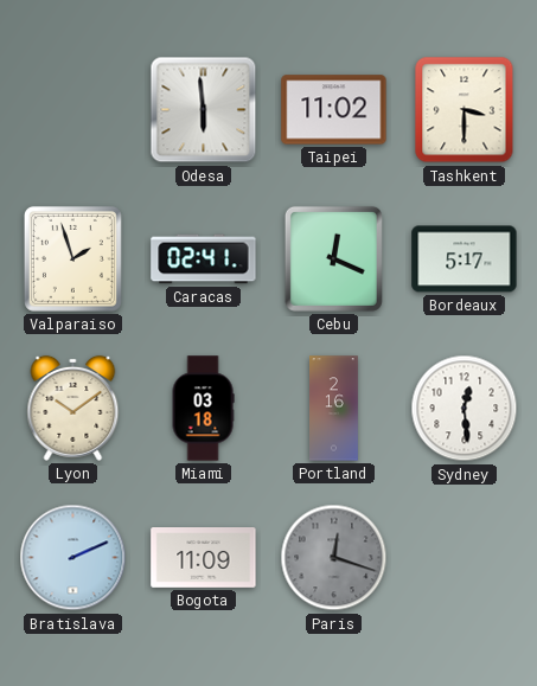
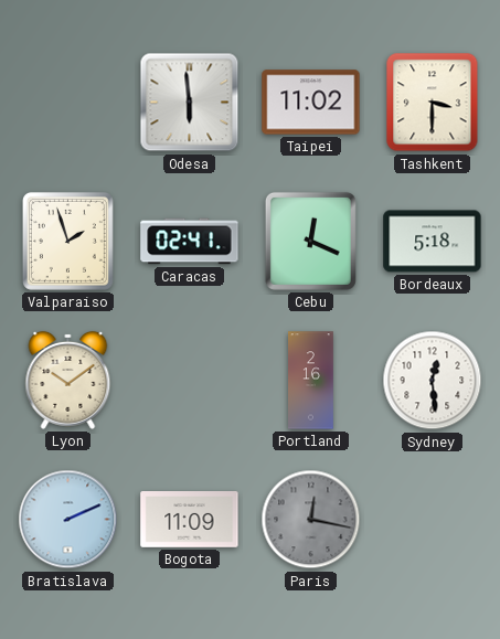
Bordeaux: 5:17 -> 5:18
Miami: 03:18 -> none
Paris: 12:18 -> 12:17
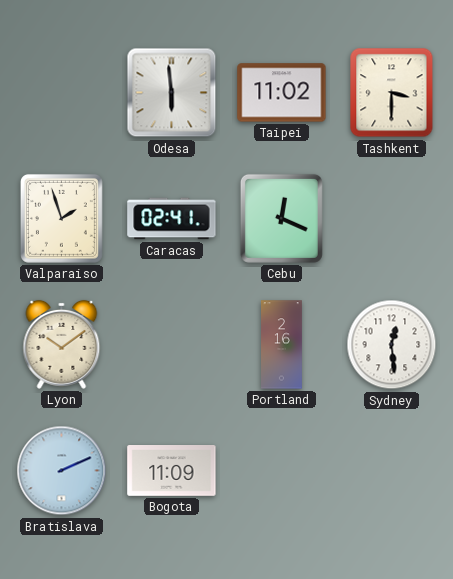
Bordeaux: 5:18 -> none
Paris: 12:17 -> none
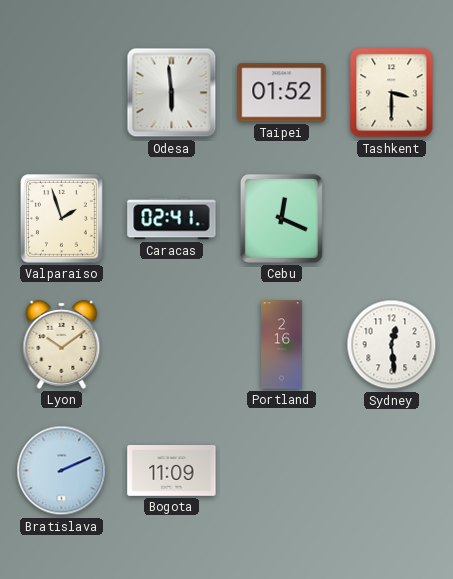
Taipei: 11:02 -> 01:52
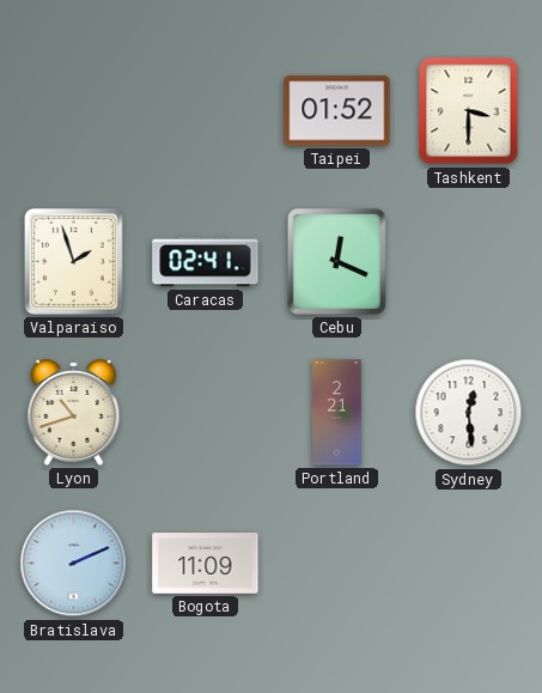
Odesa: 5:59 -> none
Lyon: 10:09 -> 10:42
Portland: 2:16 -> 2:21
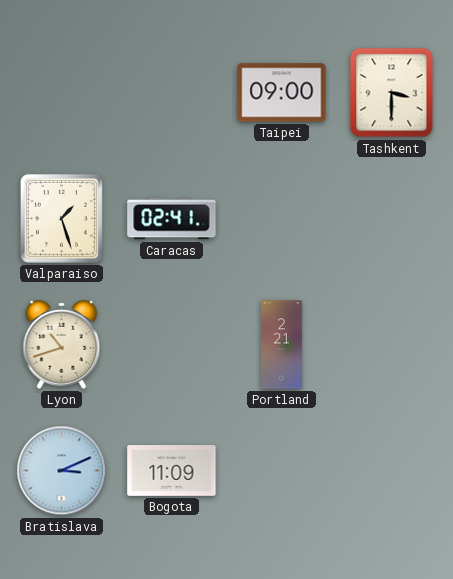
Taipei: 01:52 -> 09:00
Valparaiso: 1:57 -> 1:27
Cebu: 12:19 -> none
Sydney: 12:29 -> none
Bratislava: 2:11 -> 3:11
